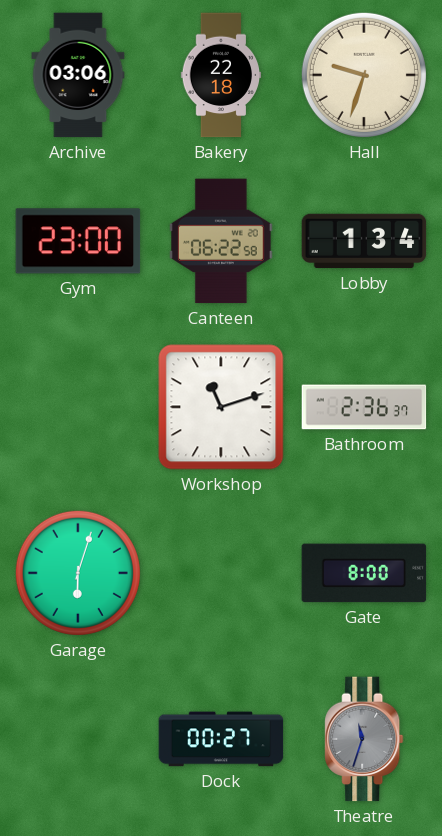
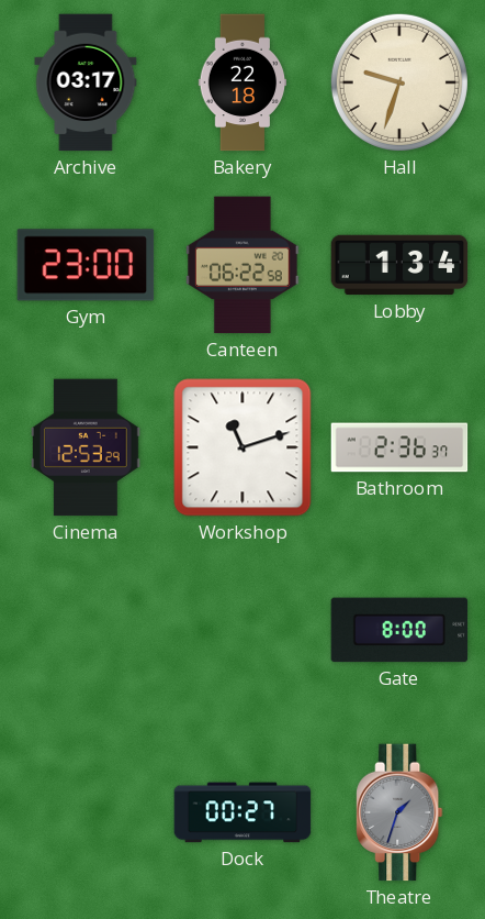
Archive: 03:06 -> 03:17
Cinema: none -> 12:53
Garage: 6:03 -> none
Theatre: 11:33 -> 1:33
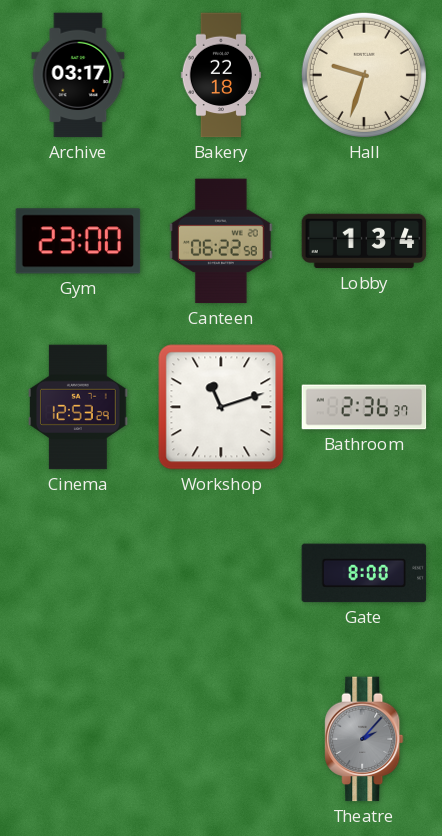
Dock: 00:27 -> none
Theatre: 1:33 -> 2:07
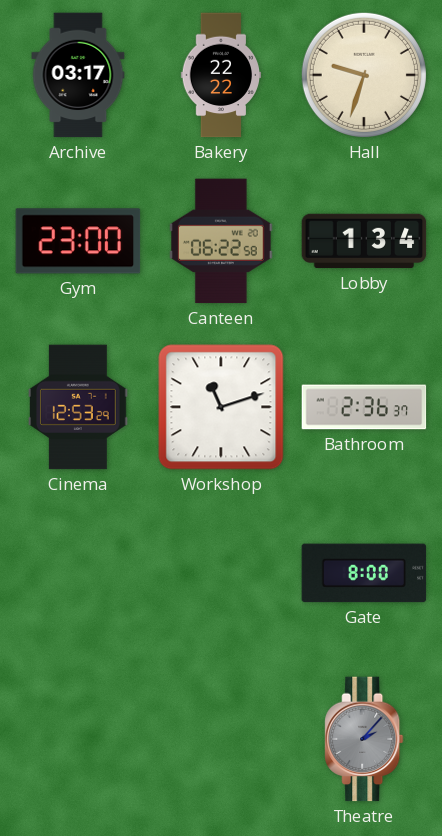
Bakery: 22:18 -> 22:22
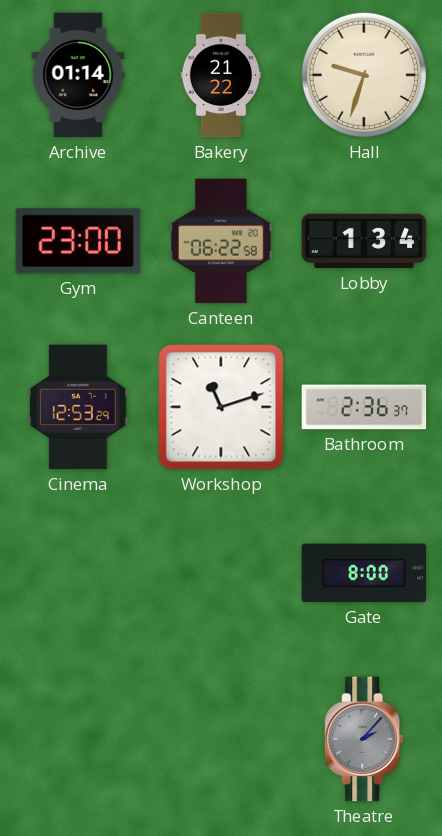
Archive: 03:17 -> 01:14
Bakery: 22:22 -> 21:22
